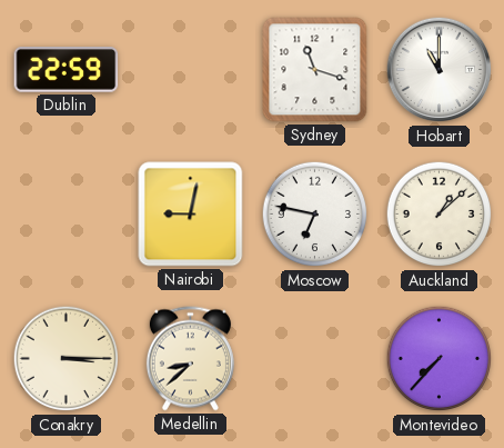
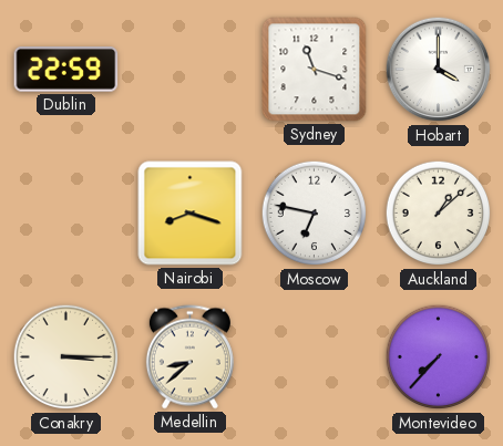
Hobart: 11:00 -> 4:00
Nairobi: 9:02 -> 8:18
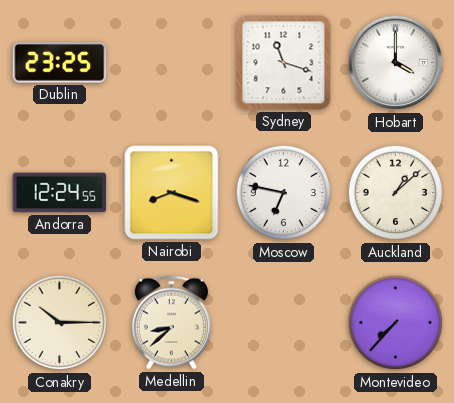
Dublin: 22:59 -> 23:25
Andorra: none -> 12:24
Conakry: 3:15 -> 10:15
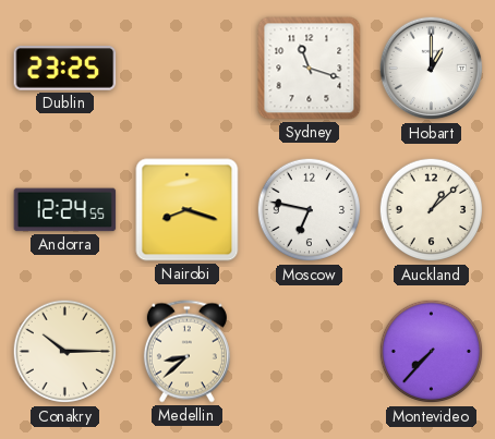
Hobart: 4:00 -> 1:00
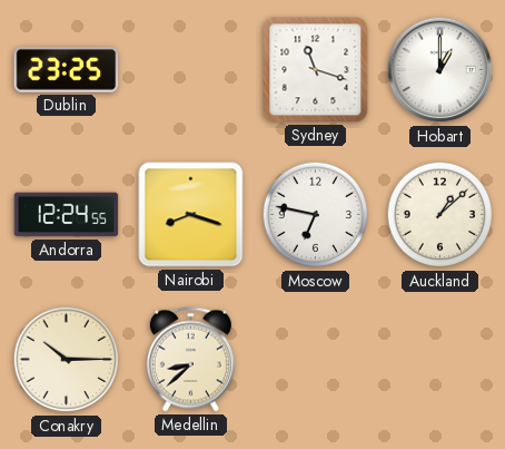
Montevideo: 7:37 -> none
